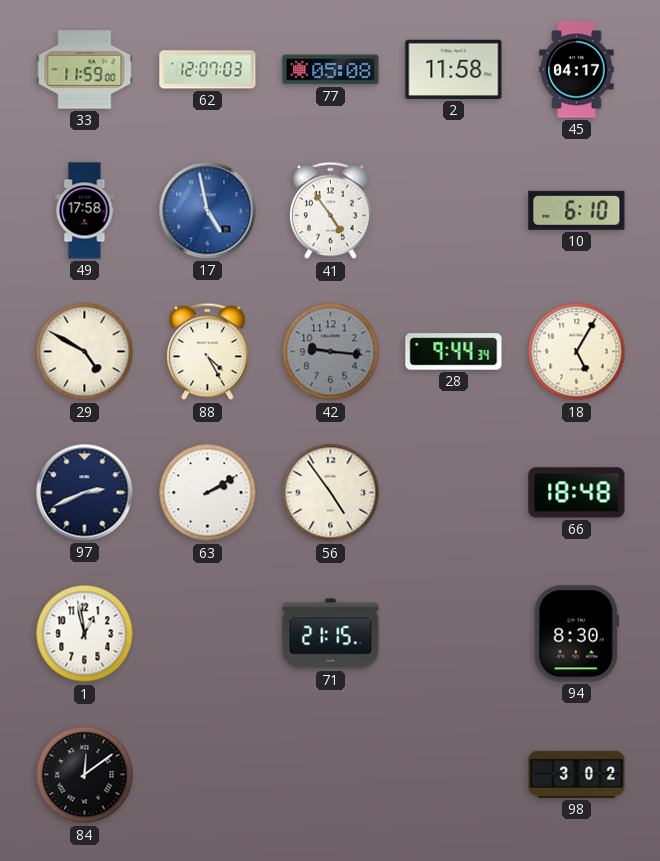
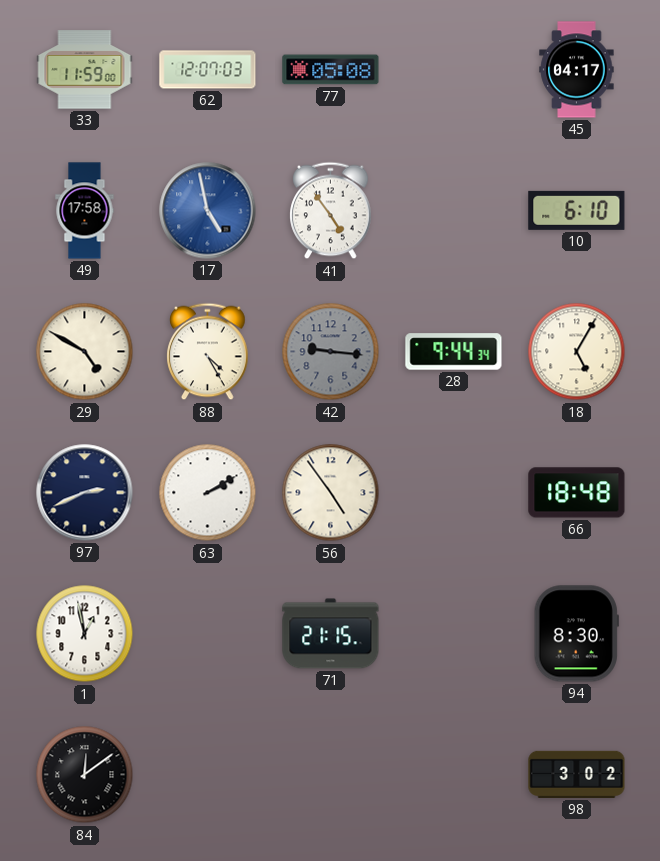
2: 11:58 -> none
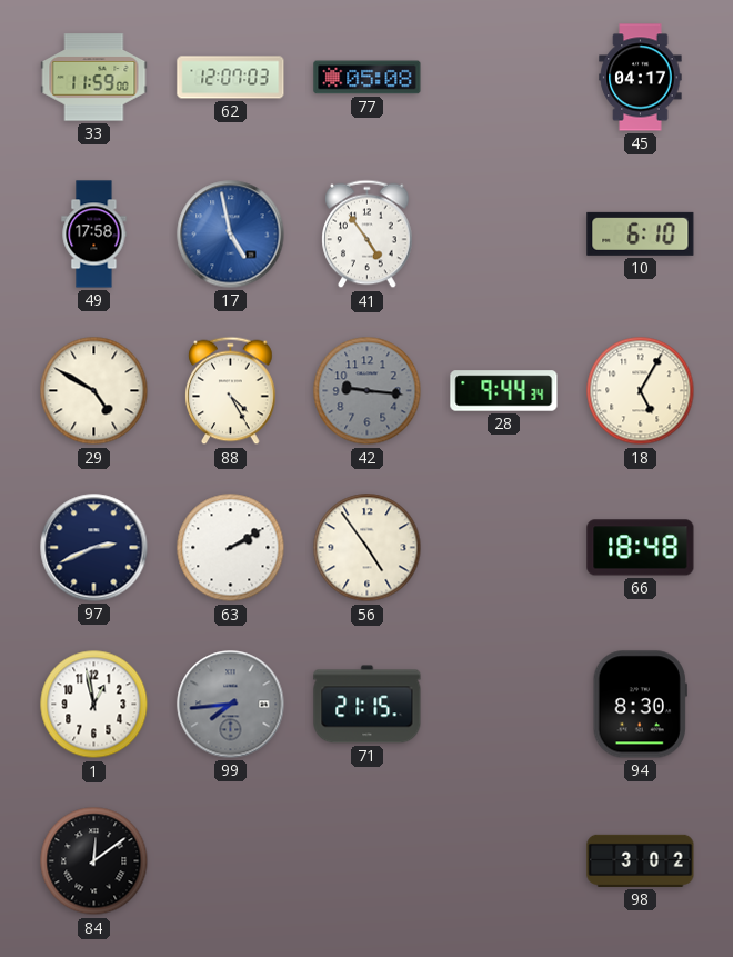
99: none -> 7:44
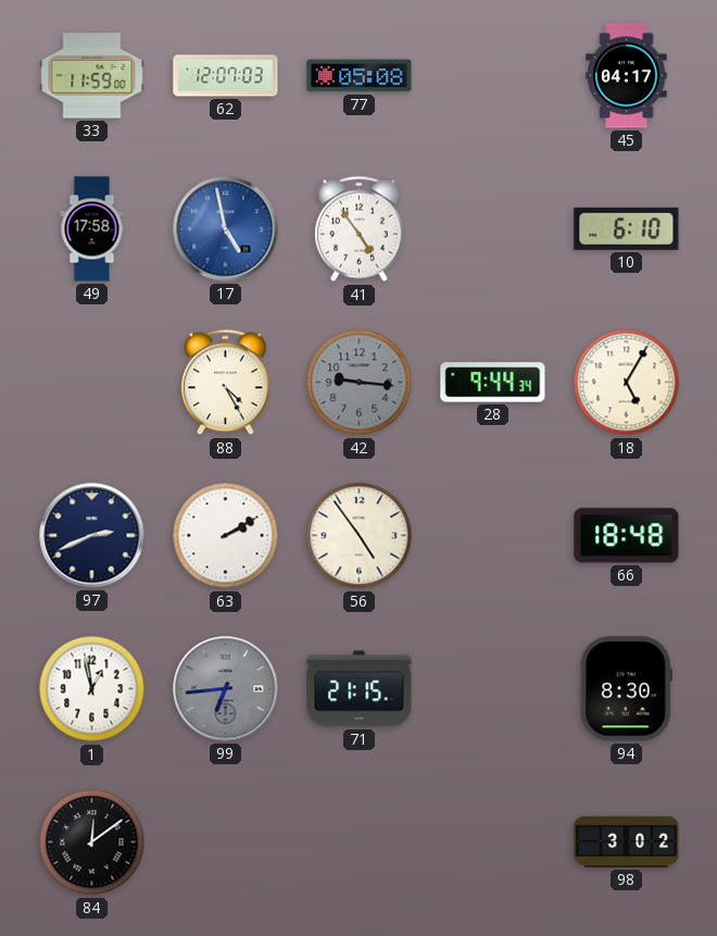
29: 4:50 -> none
99: 7:44 -> 6:44
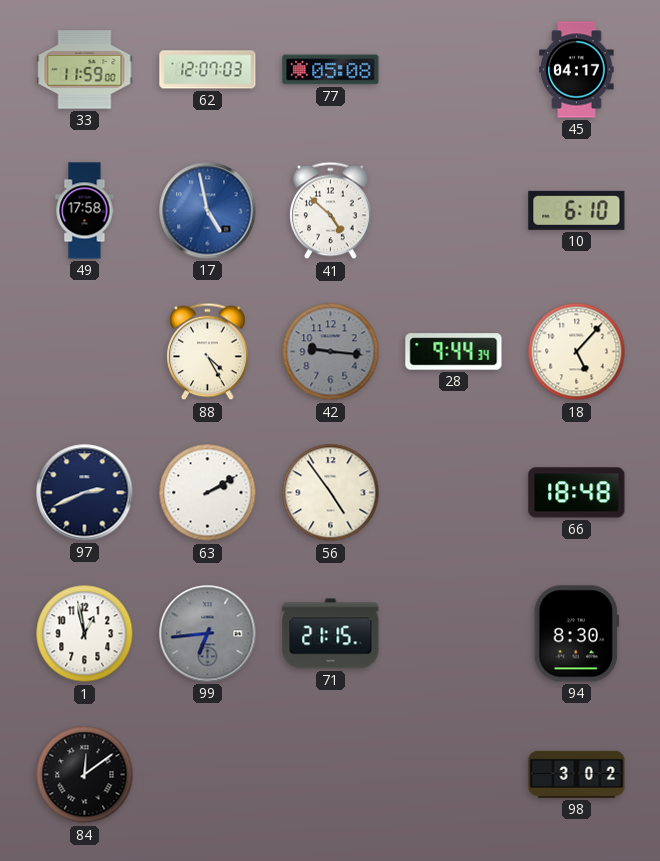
41: 4:54 -> 4:52
18: 5:05 -> 5:07
